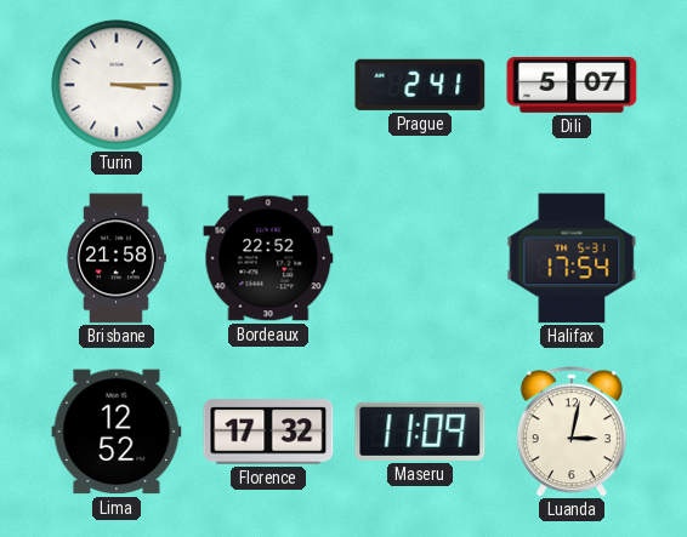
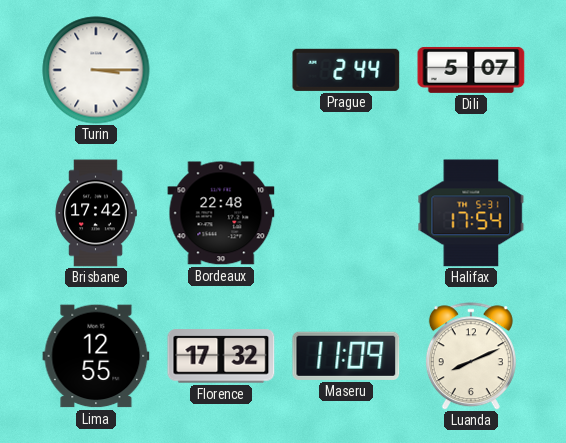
Prague: 2:41 -> 2:44
Brisbane: 21:58 -> 17:42
Bordeaux: 22:52 -> 22:48
Lima: 12:52 -> 12:55
Luanda: 3:02 -> 8:11
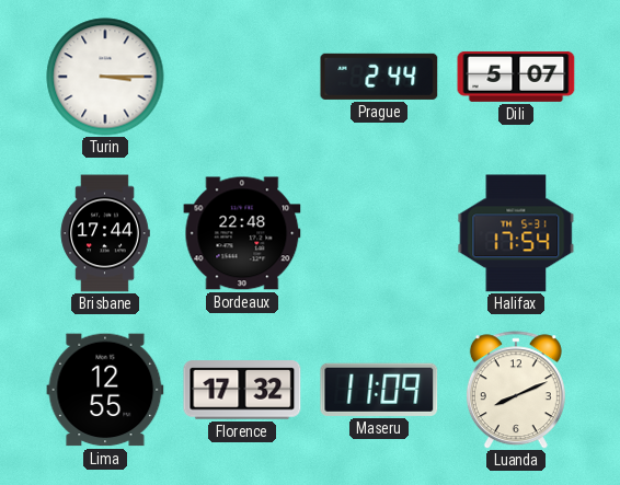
Brisbane: 17:42 -> 17:44
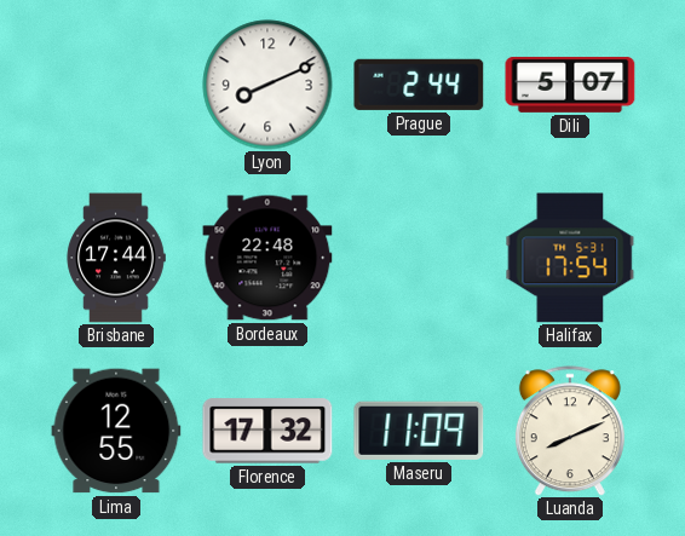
Turin: 3:15 -> none
Lyon: none -> 8:11
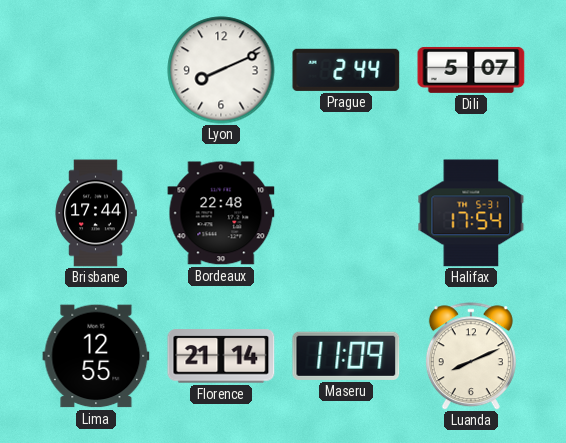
Florence: 17:32 -> 21:14
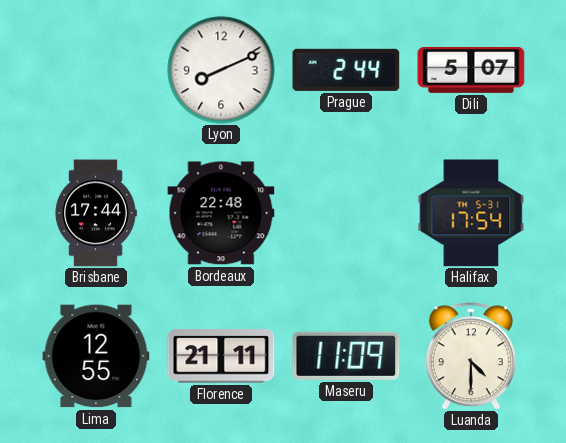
Florence: 21:14 -> 21:11
Luanda: 8:11 -> 4:30
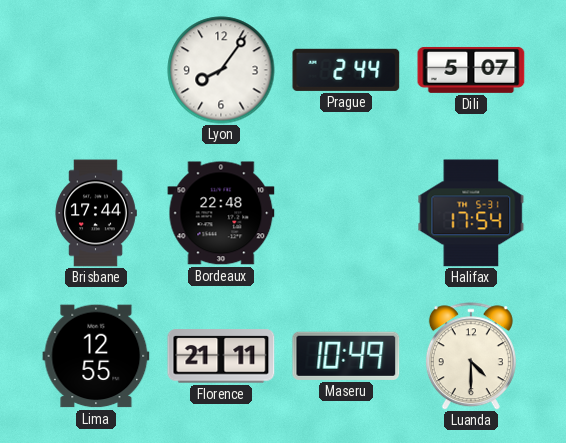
Lyon: 8:11 -> 8:06
Maseru: 11:09 -> 10:49
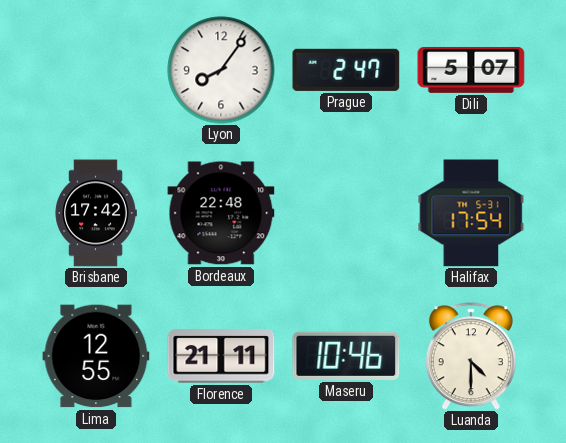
Prague: 2:44 -> 2:47
Brisbane: 17:44 -> 17:42
Maseru: 10:49 -> 10:46
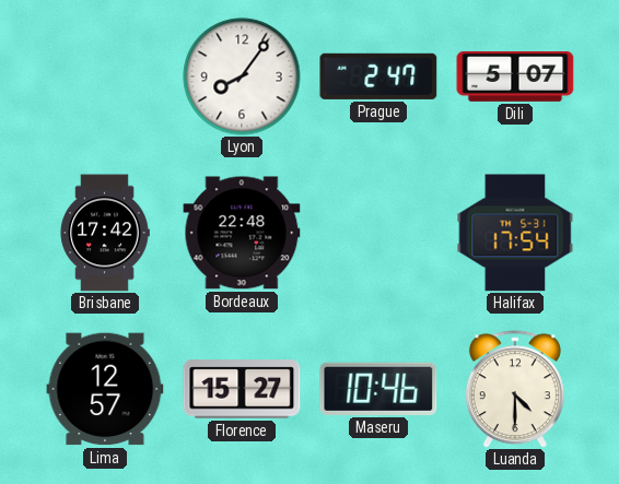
Lima: 12:55 -> 12:57
Florence: 21:11 -> 15:27
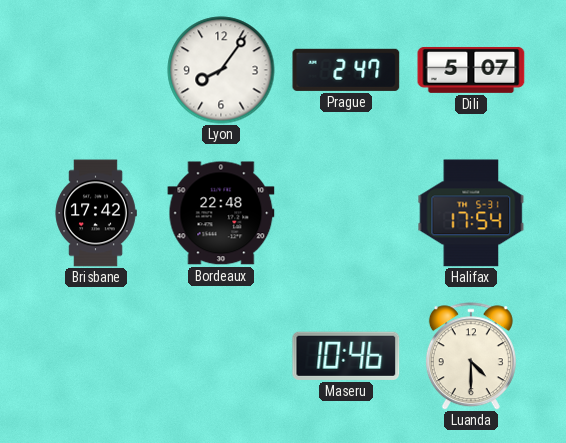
Lima: 12:57 -> none
Florence: 15:27 -> none
